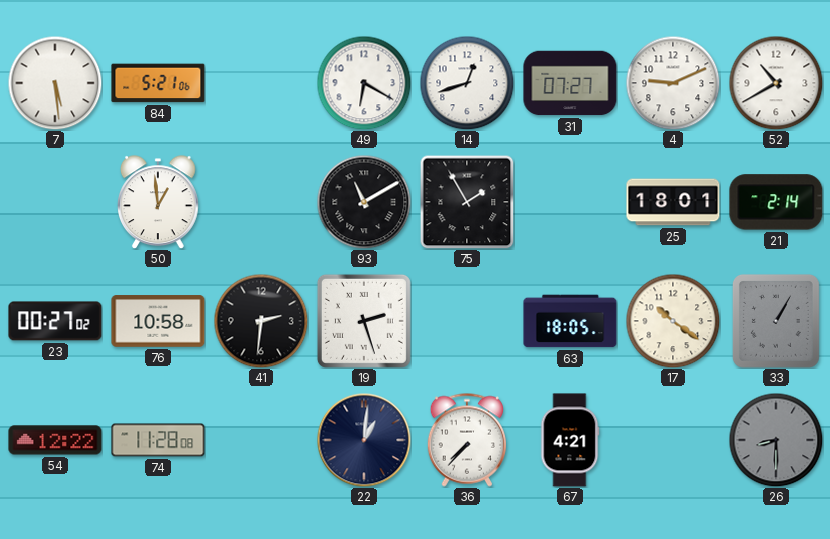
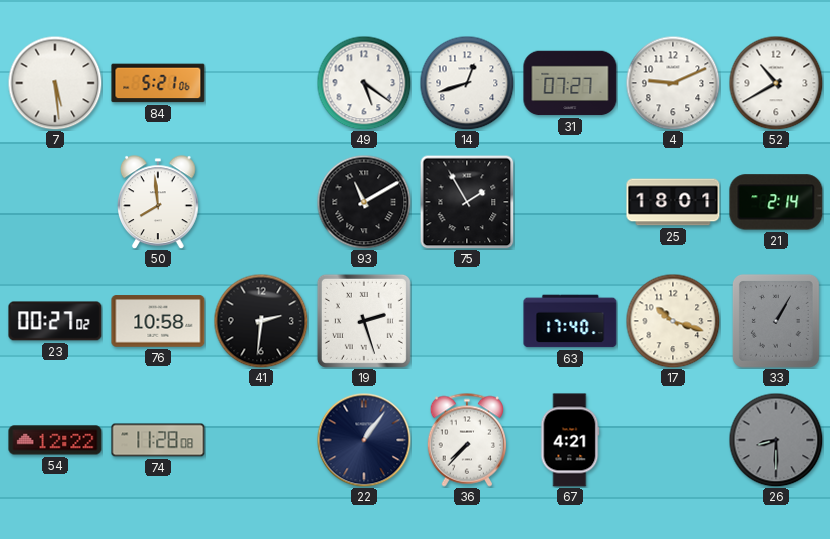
49: 6:20 -> 5:21
50: 12:59 -> 7:59
63: 18:05 -> 17:40
17: 10:21 -> 10:18
22: 1:01 -> 1:06
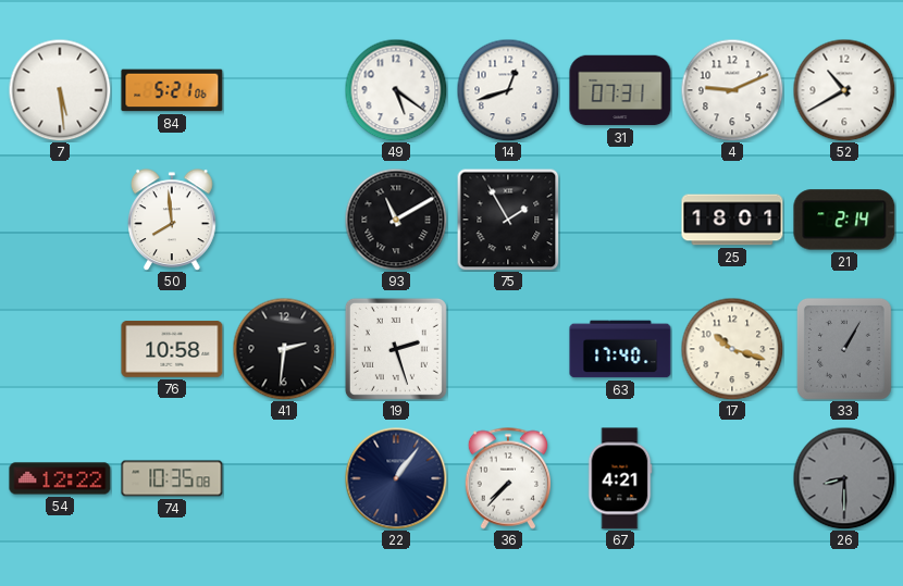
31: 07:27 -> 07:31
23: 00:27 -> none
74: 11:28 -> 10:35
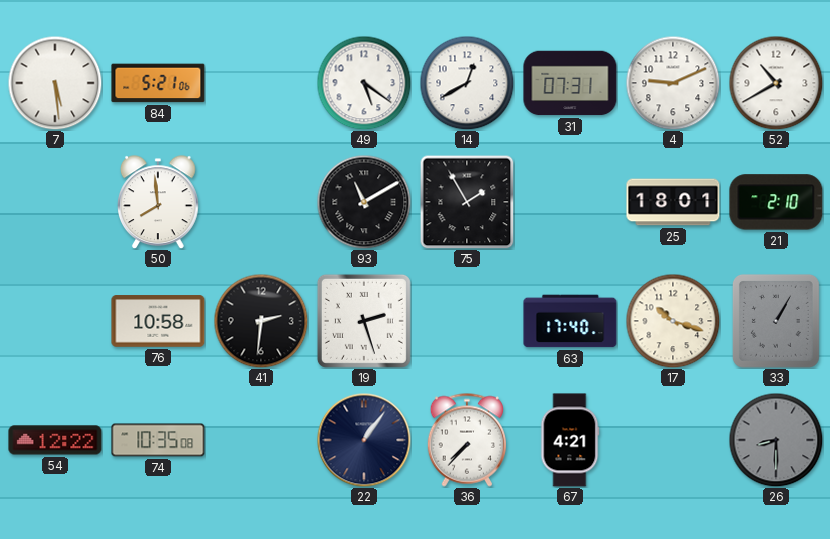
14: 12:42 -> 12:40
21: 2:14 -> 2:10
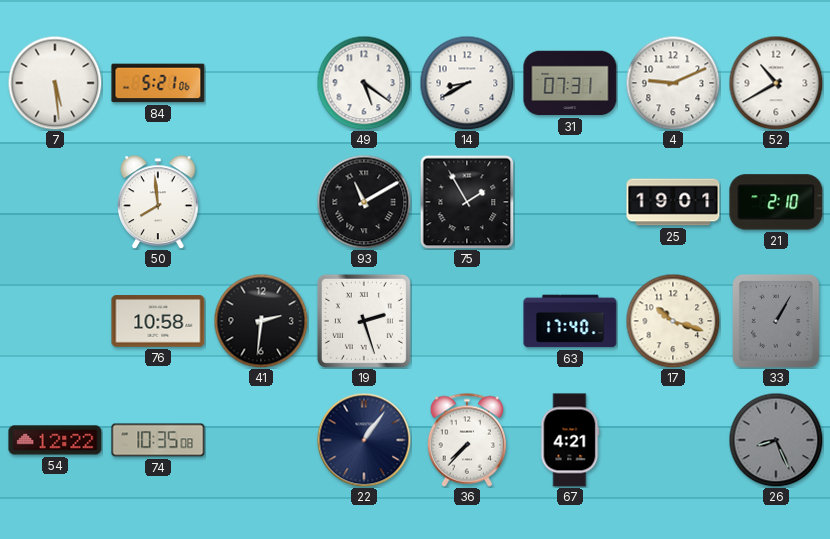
14: 12:40 -> 8:40
25: 18:01 -> 19:01
26: 8:30 -> 8:26
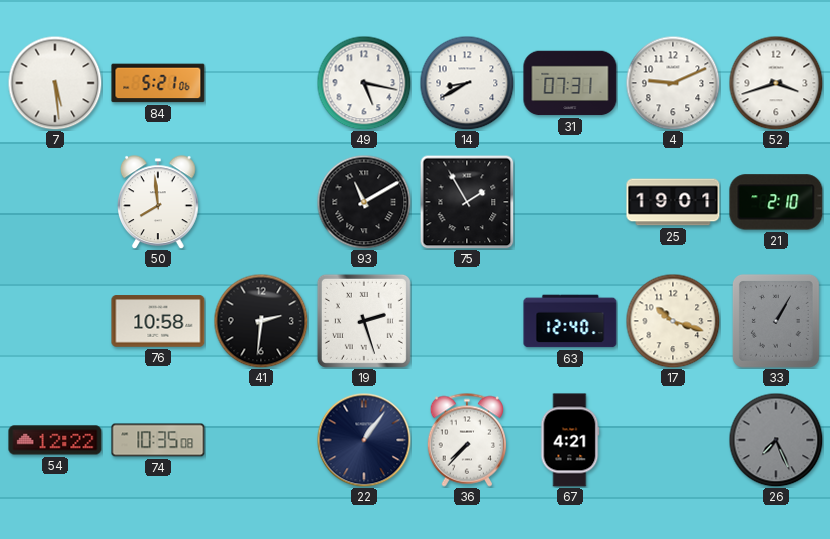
49: 5:21 -> 5:17
52: 10:40 -> 3:42
63: 17:40 -> 12:40
26: 8:26 -> 7:26
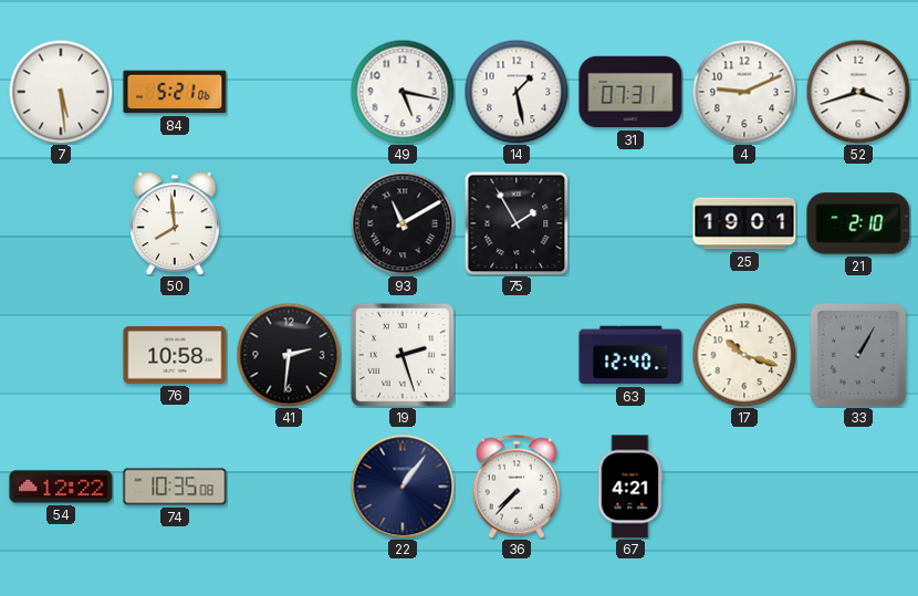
14: 8:40 -> 1:28
26: 7:26 -> none
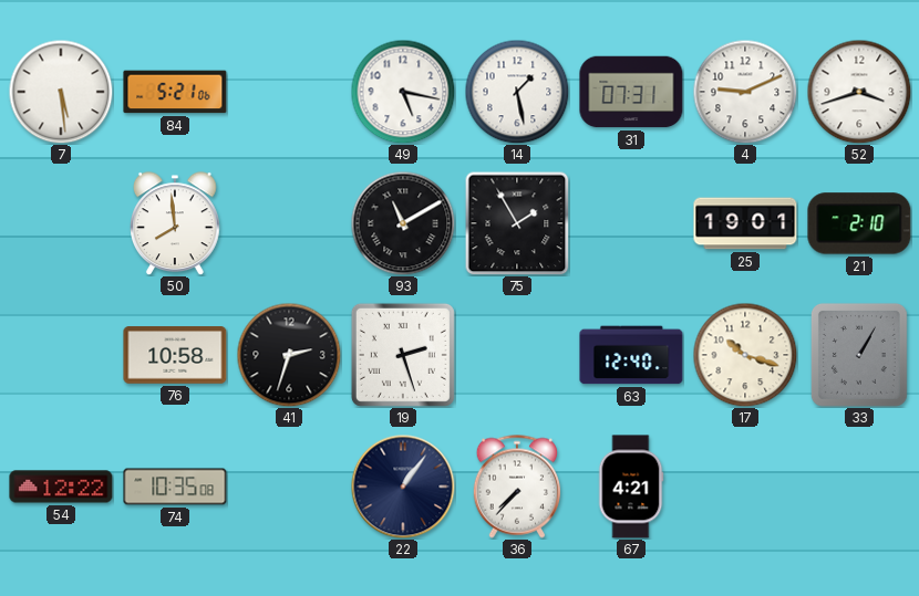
41: 2:31 -> 2:33
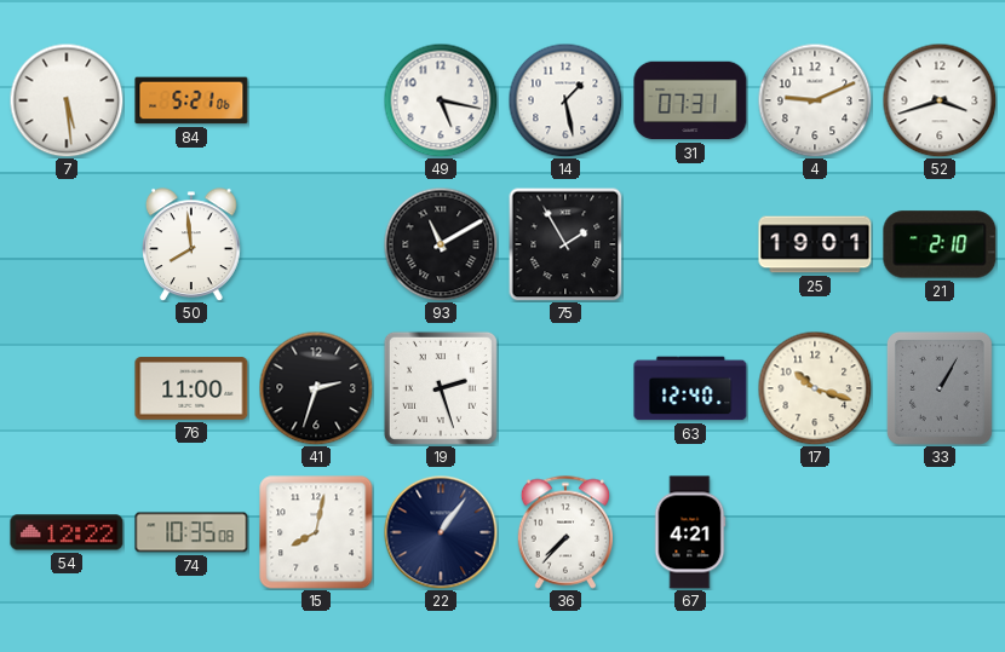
76: 10:58 -> 11:00
15: none -> 8:02
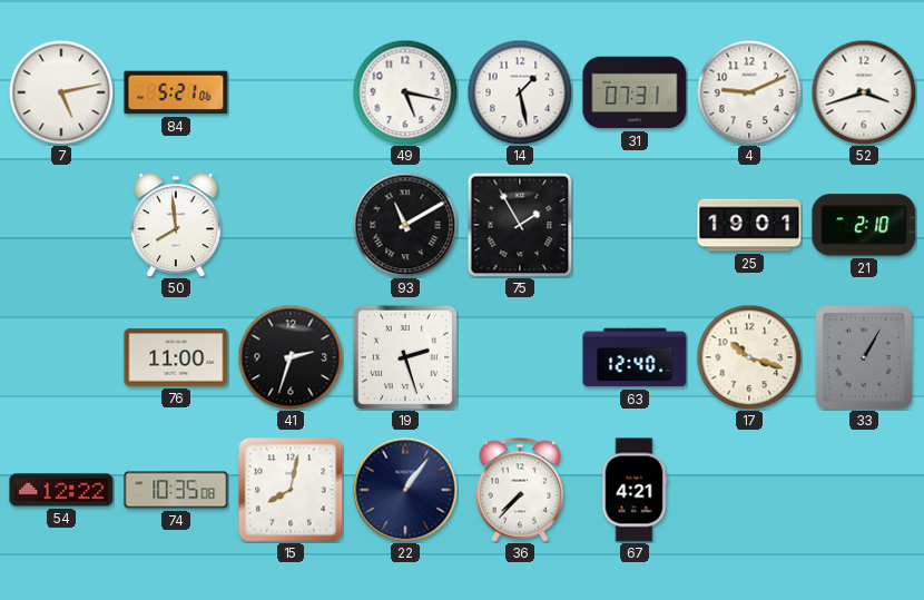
7: 5:29 -> 5:13
